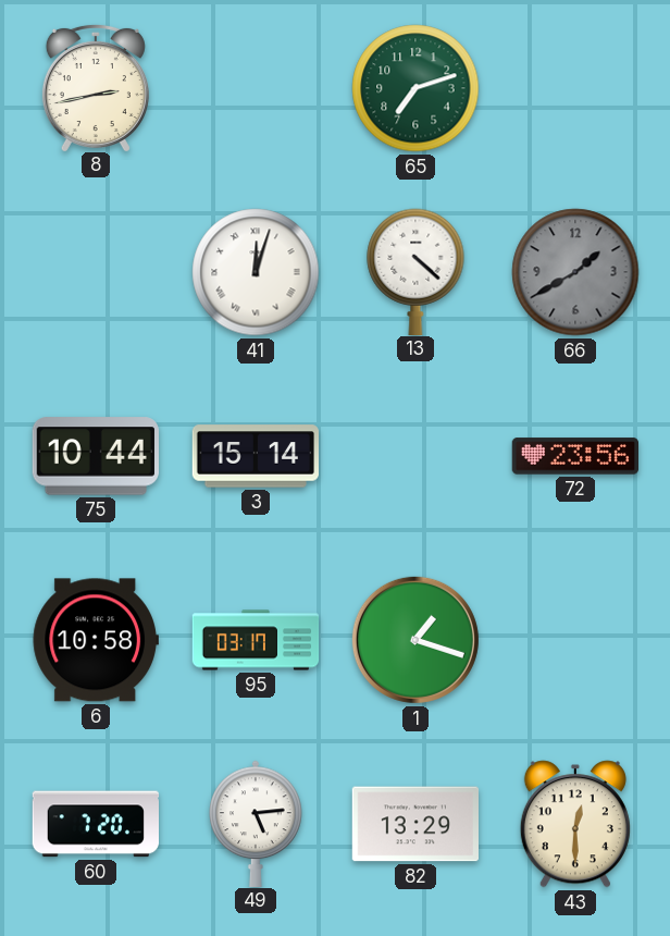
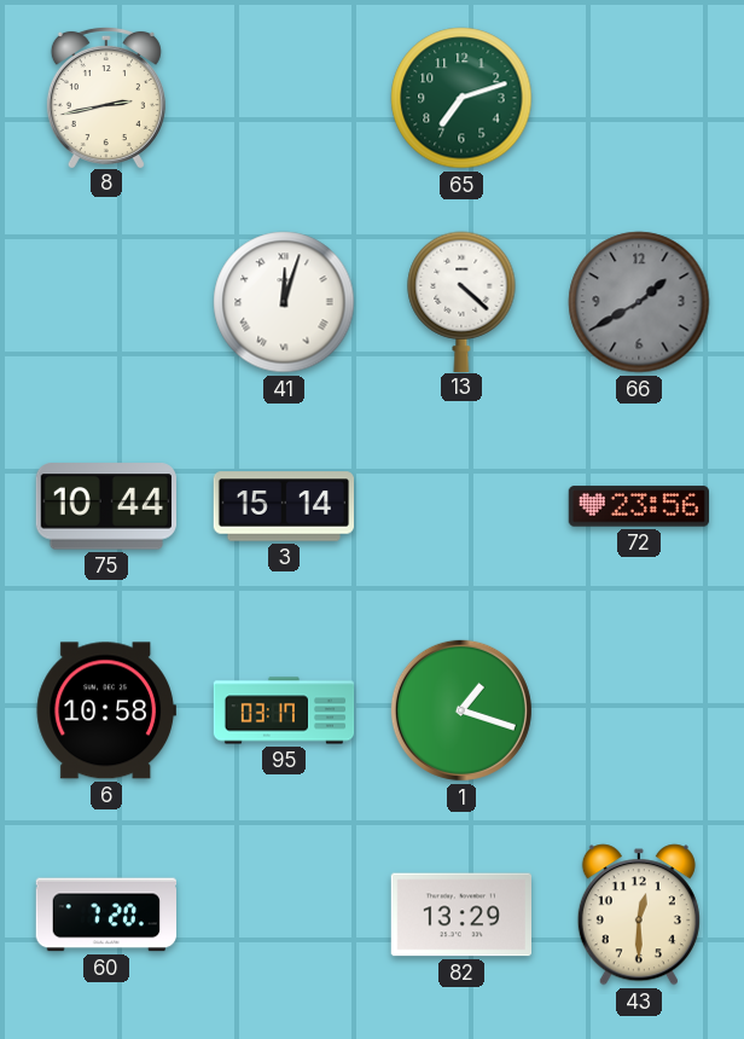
49: 5:14 -> none
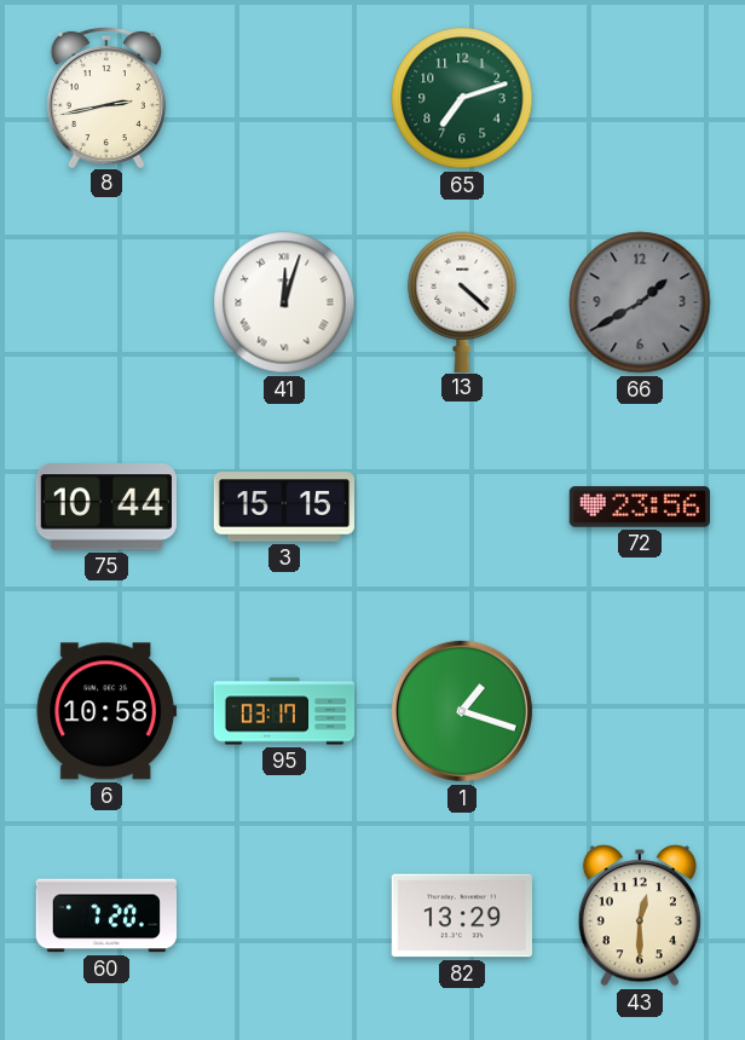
3: 15:14 -> 15:15
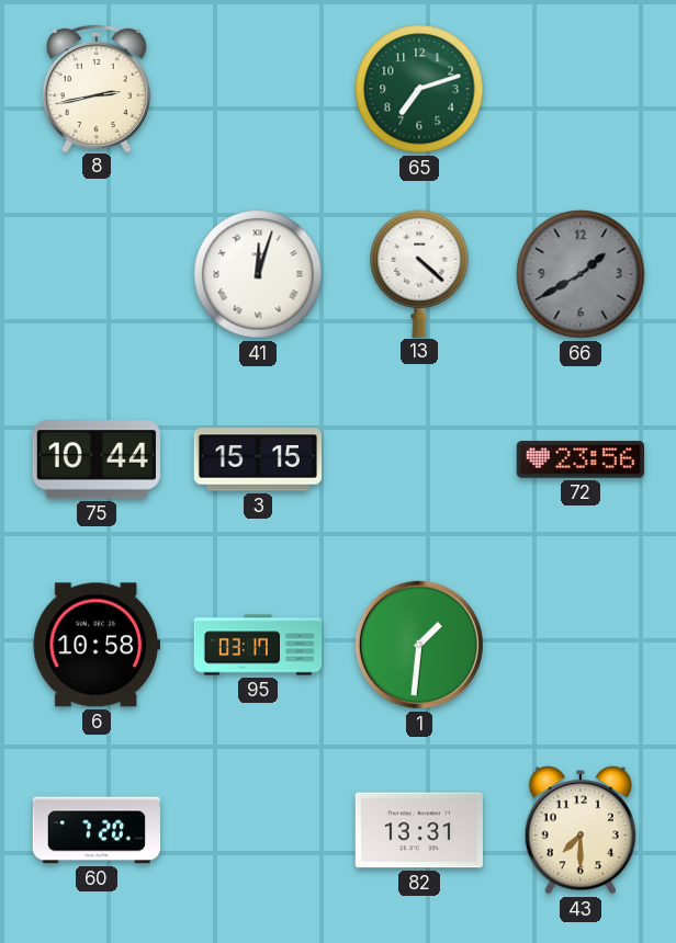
1: 1:18 -> 1:31
82: 13:29 -> 13:31
43: 12:30 -> 7:30
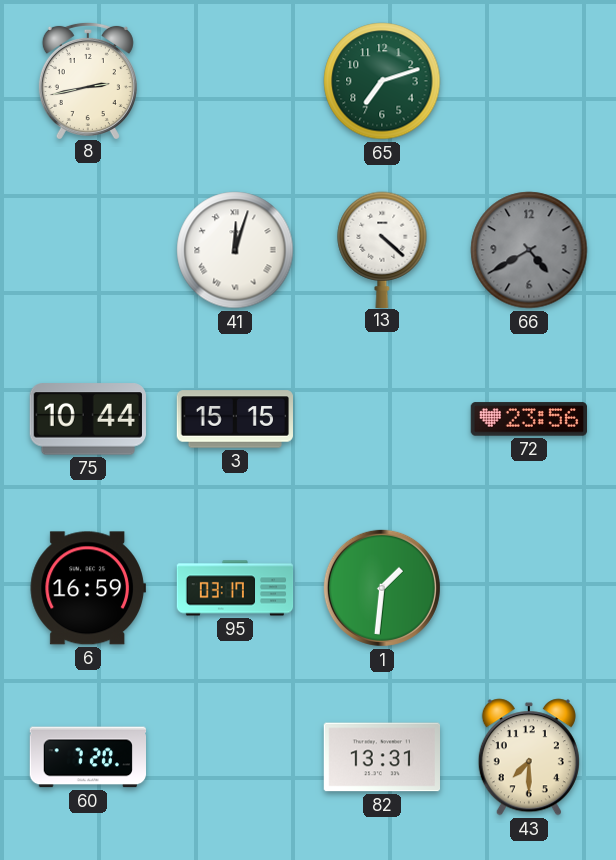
66: 1:40 -> 4:40
6: 10:58 -> 16:59
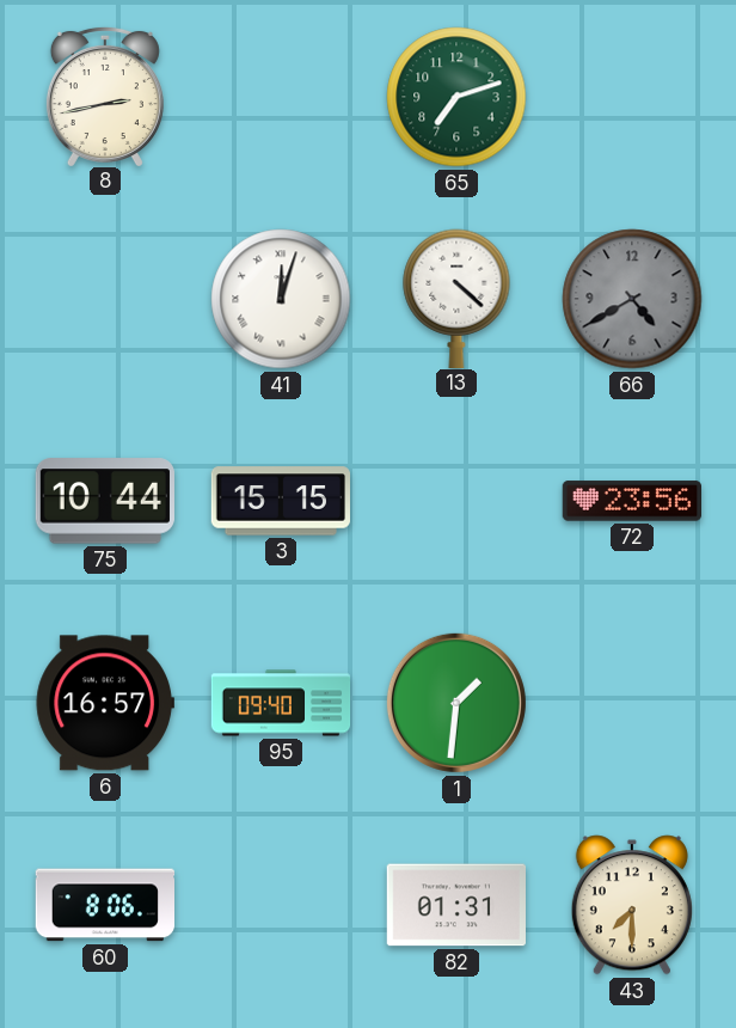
6: 16:59 -> 16:57
95: 03:17 -> 09:40
60: 7:20 -> 8:06
82: 13:31 -> 01:31
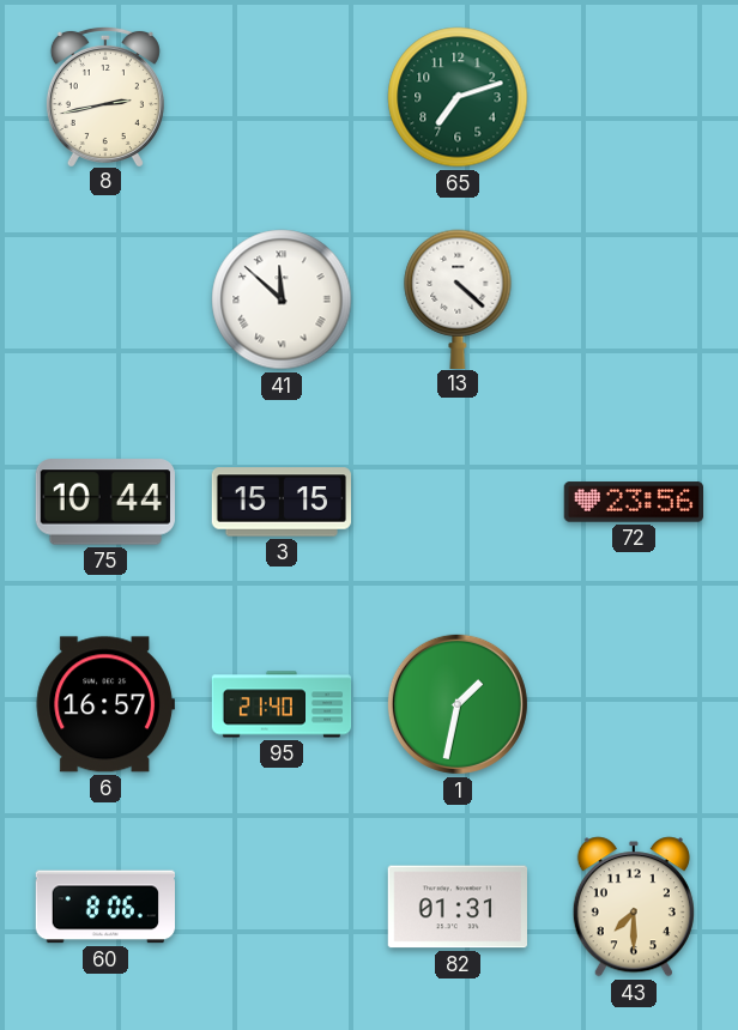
41: 12:03 -> 11:52
66: 4:40 -> none
95: 09:40 -> 21:40
1: 1:31 -> 1:32
